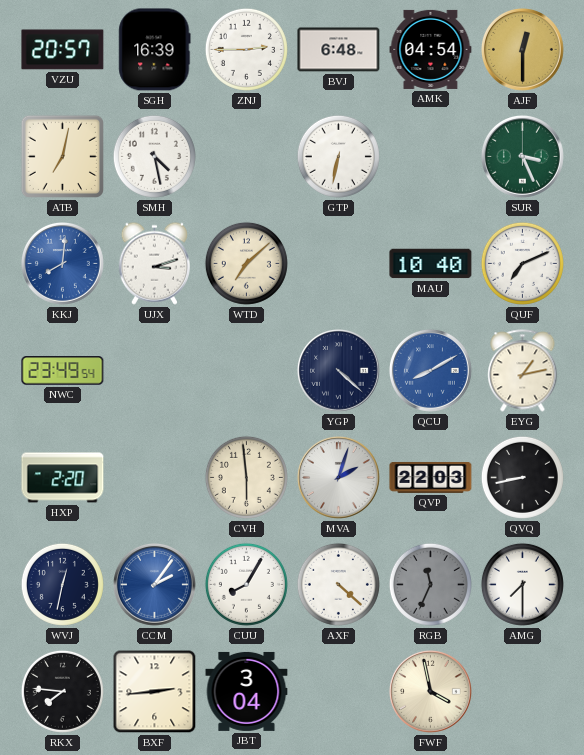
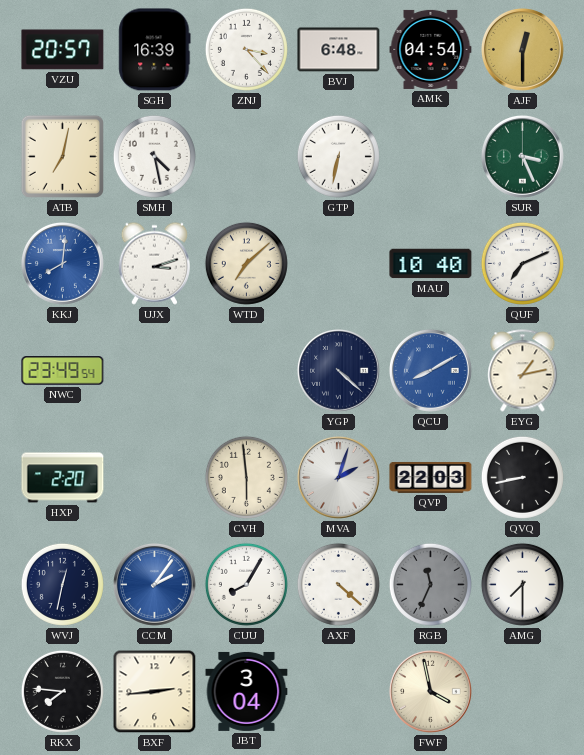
ZNJ: 2:45 -> 3:23
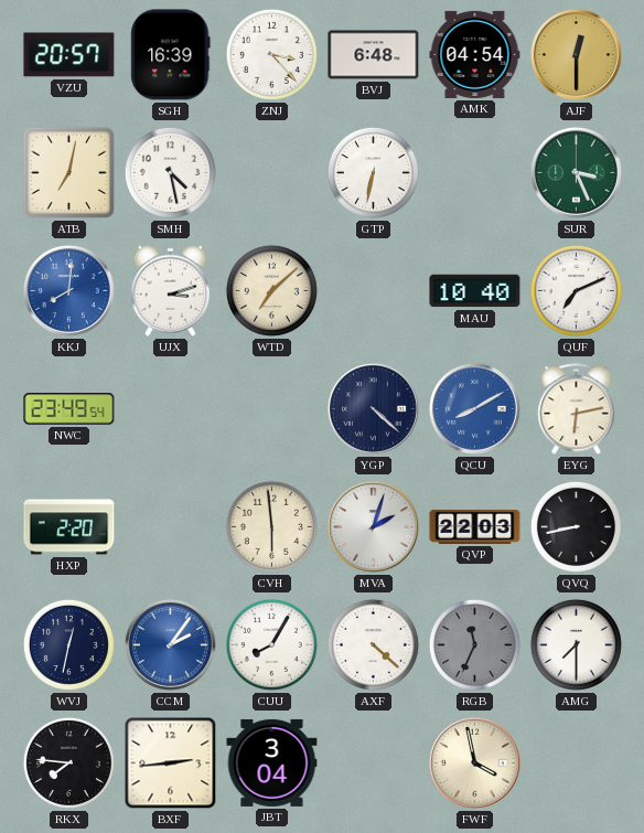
EYG: 1:13 -> 6:13
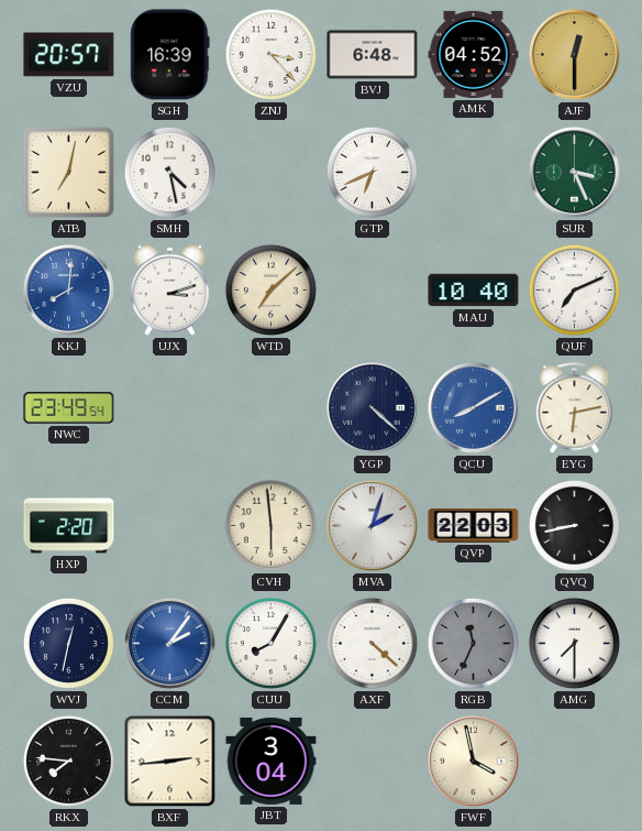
AMK: 04:54 -> 04:52
GTP: 6:32 -> 6:41
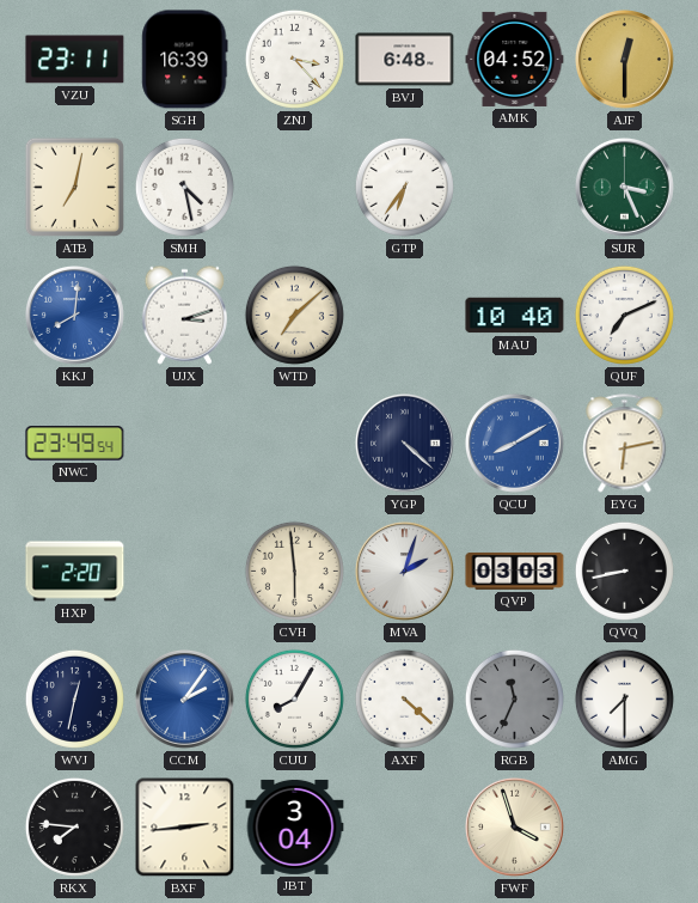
VZU: 20:57 -> 23:11
GTP: 6:41 -> 6:36
QVP: 22:03 -> 03:03
FWF: 3:58 -> 3:57
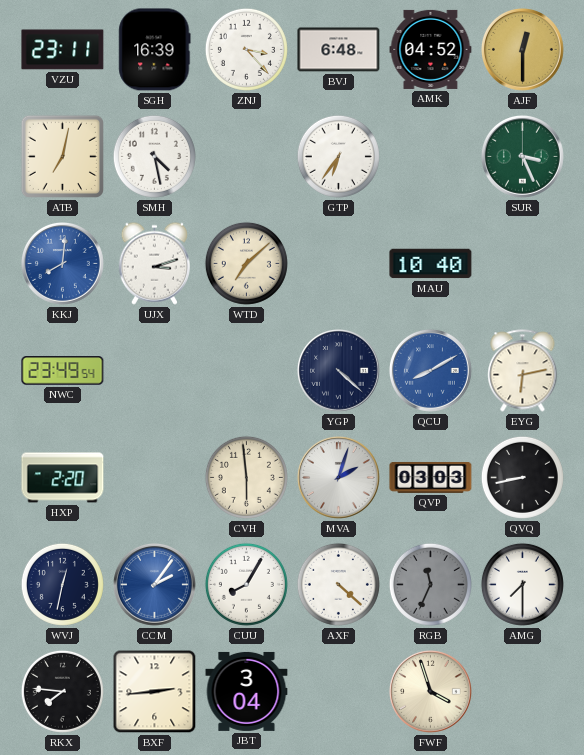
QUF: 7:11 -> none
